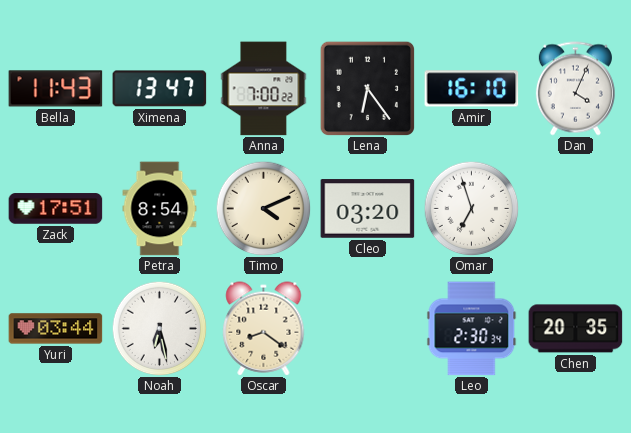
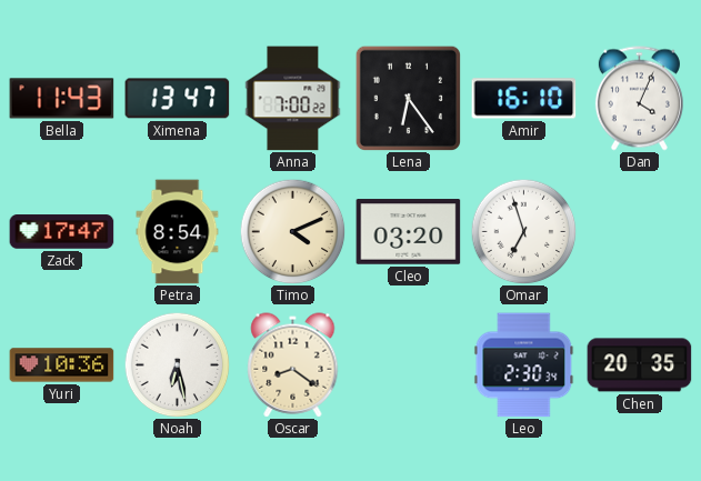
Zack: 17:51 -> 17:47
Yuri: 03:44 -> 10:36
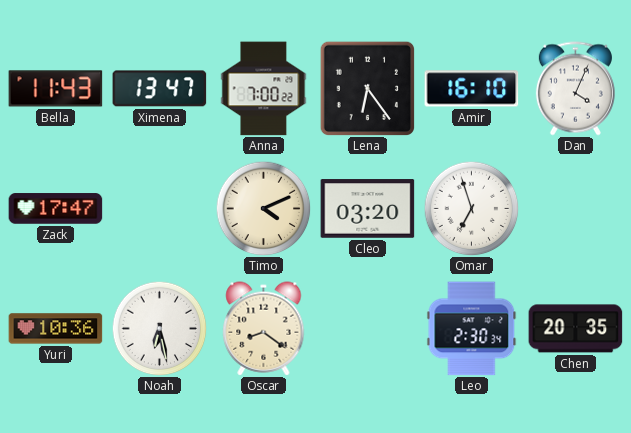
Petra: 8:54 -> none
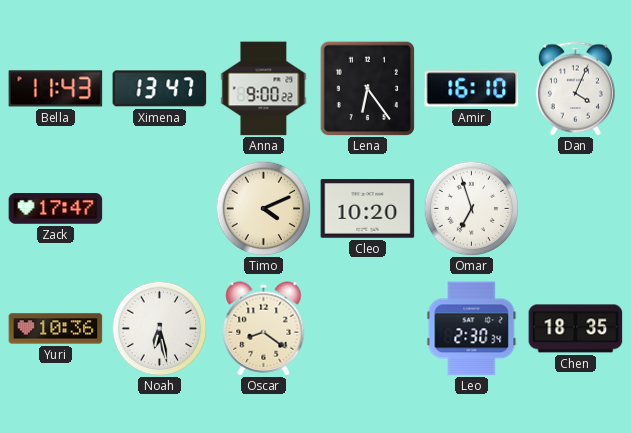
Anna: 7:00 -> 9:00
Cleo: 03:20 -> 10:20
Chen: 20:35 -> 18:35
